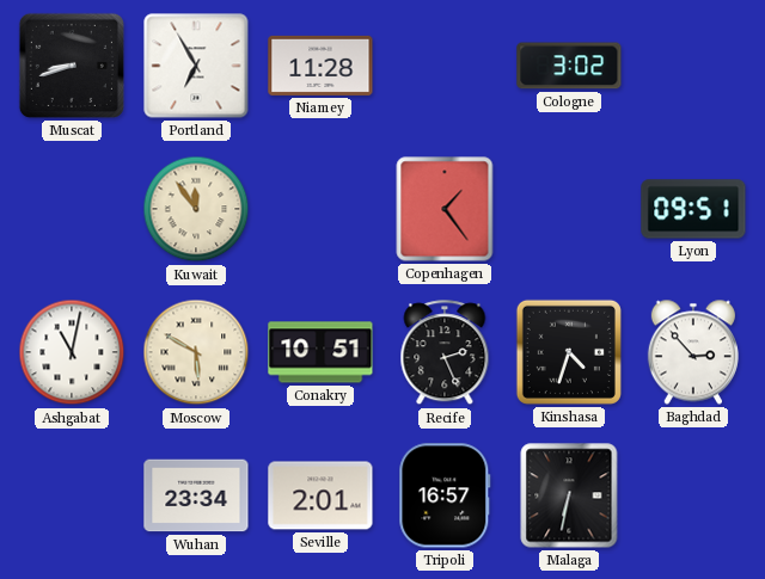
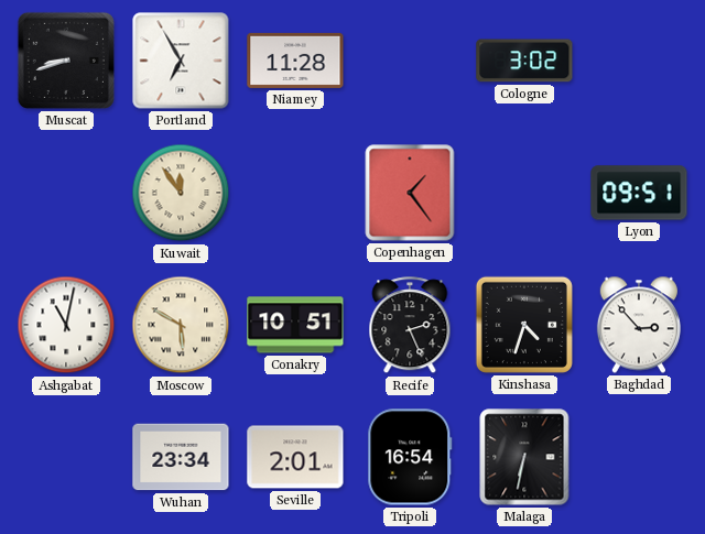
Tripoli: 16:57 -> 16:54
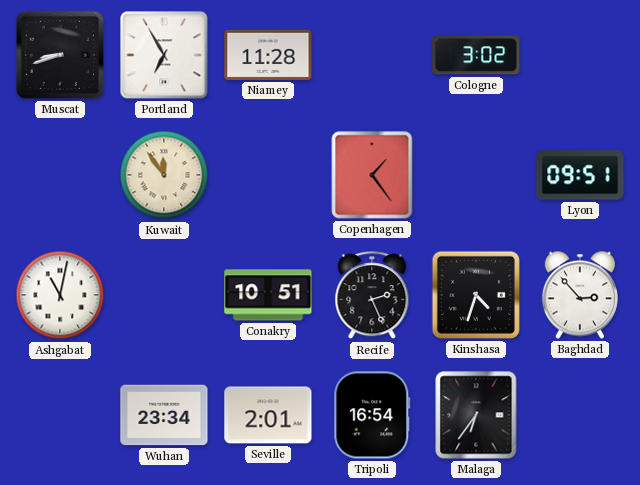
Moscow: 5:50 -> none
Malaga: 6:32 -> 6:36
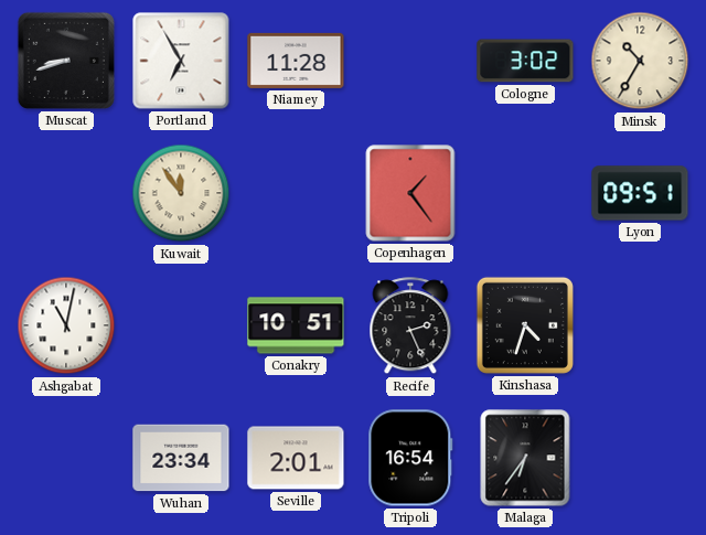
Minsk: none -> 10:35
Baghdad: 2:53 -> none
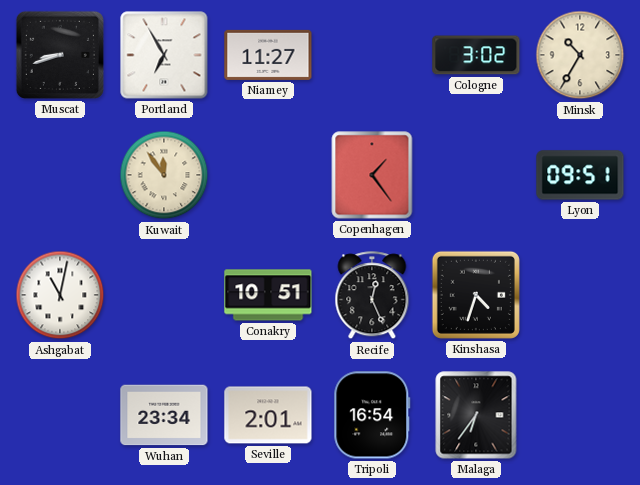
Niamey: 11:28 -> 11:27
Recife: 2:26 -> 12:26
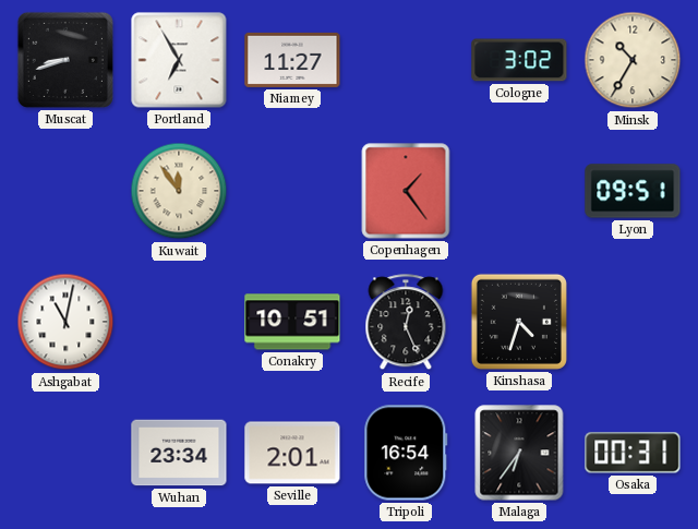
Osaka: none -> 00:31
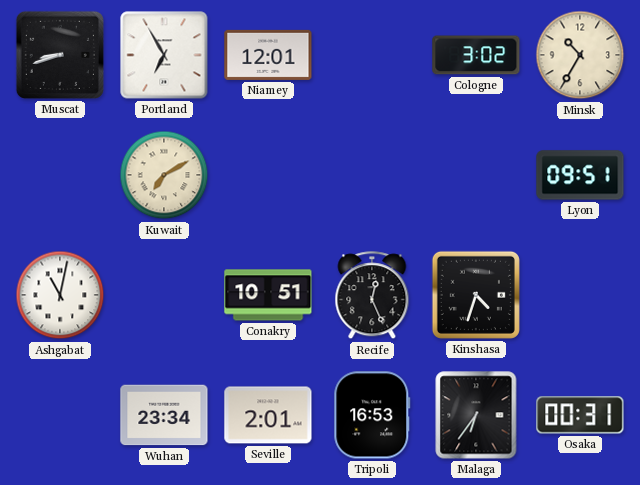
Niamey: 11:27 -> 12:01
Kuwait: 11:54 -> 7:10
Copenhagen: 1:24 -> none
Tripoli: 16:54 -> 16:53
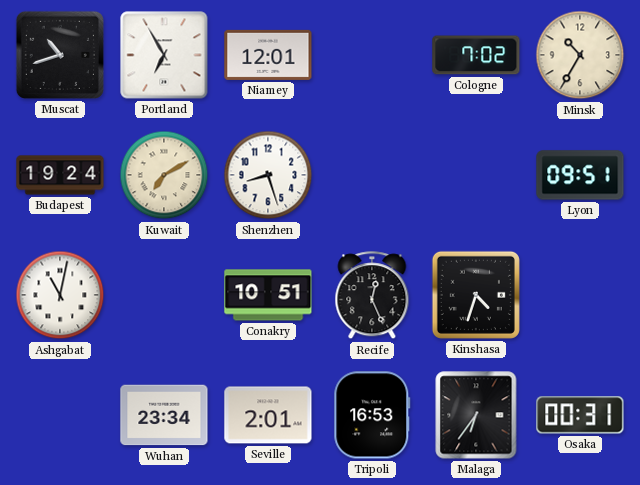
Muscat: 8:42 -> 10:42
Cologne: 3:02 -> 7:02
Budapest: none -> 19:24
Shenzhen: none -> 8:27
